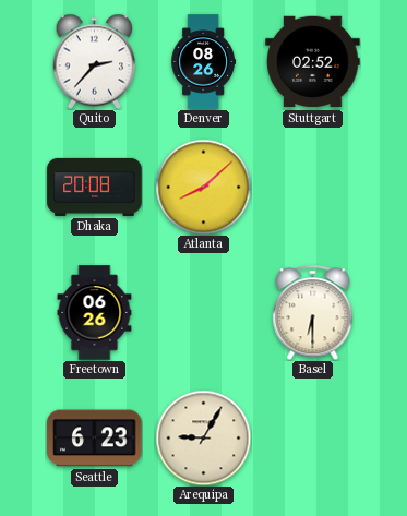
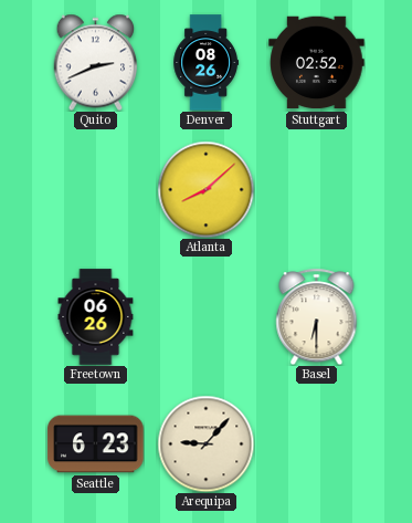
Quito: 2:37 -> 2:41
Dhaka: 20:08 -> none
Arequipa: 9:05 -> 9:07
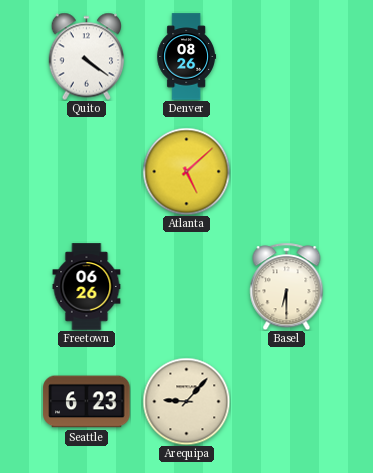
Quito: 2:41 -> 4:21
Stuttgart: 02:52 -> none
Atlanta: 8:08 -> 5:08
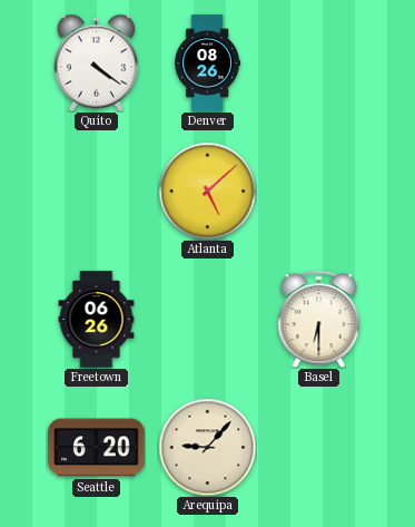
Seattle: 6:23 -> 6:20
